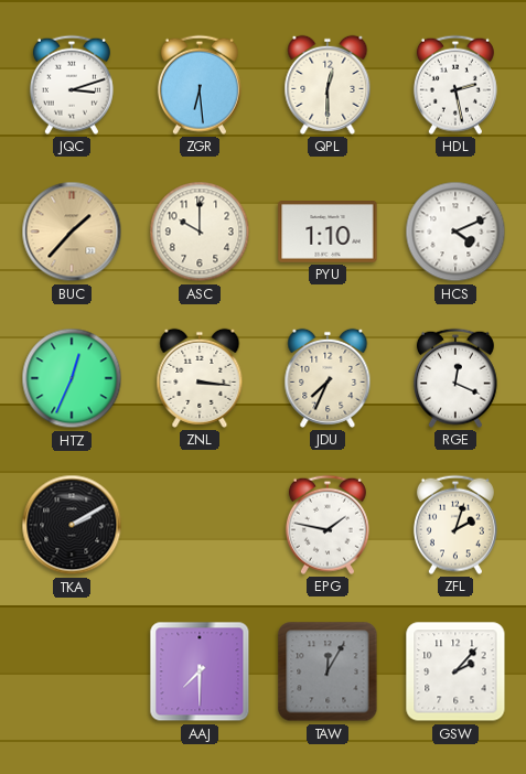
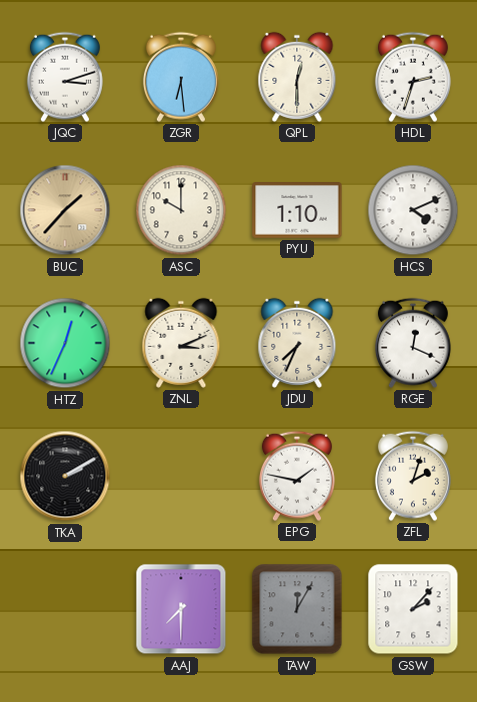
HDL: 2:28 -> 2:33
ZNL: 3:16 -> 3:11
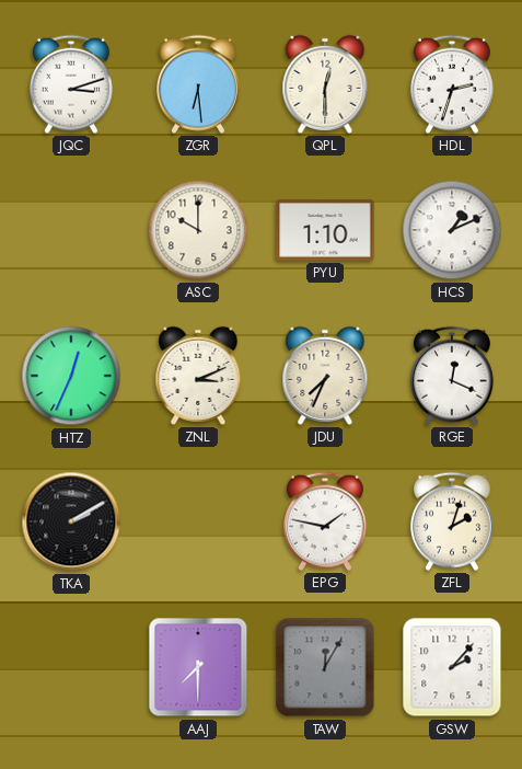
BUC: 1:37 -> none
HCS: 4:11 -> 1:11
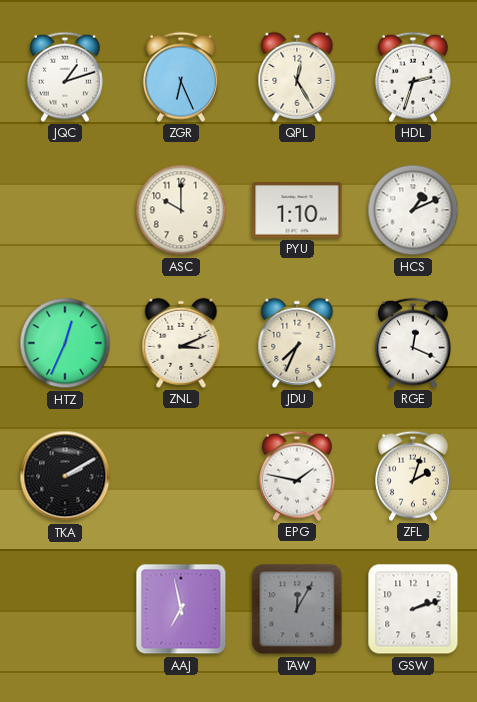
JQC: 3:12 -> 1:12
ZGR: 6:29 -> 6:26
QPL: 12:30 -> 12:25
AAJ: 7:30 -> 6:58
GSW: 2:07 -> 2:12
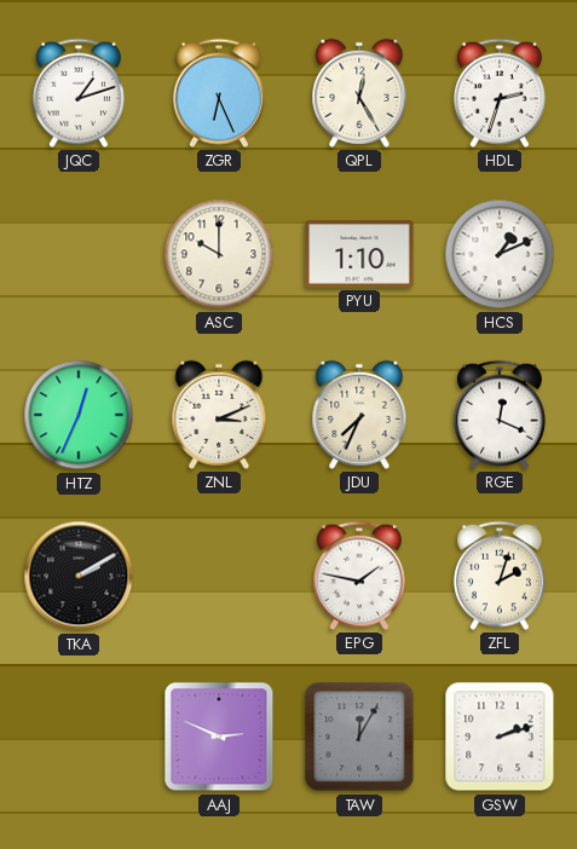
AAJ: 6:58 -> 2:49
